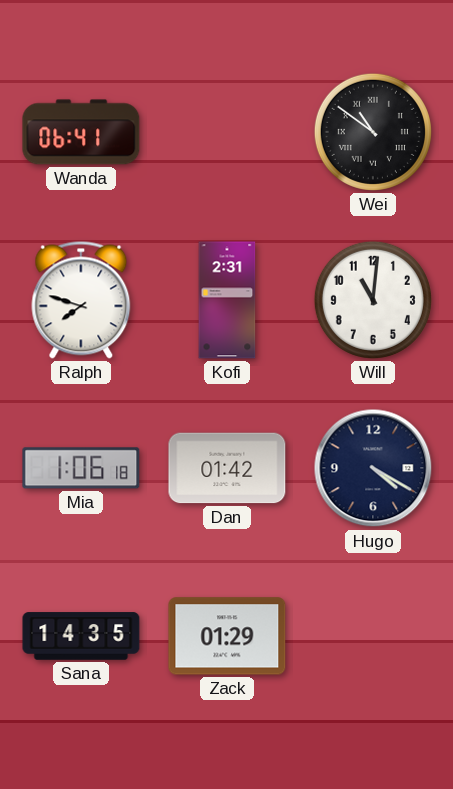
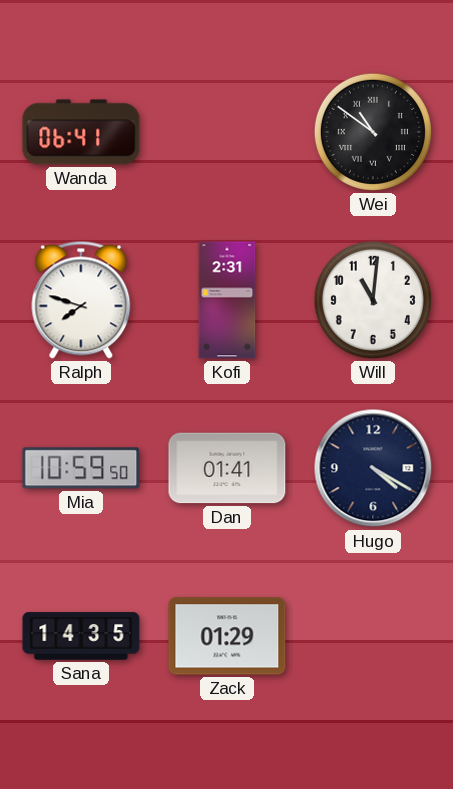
Mia: 1:06 -> 10:59
Dan: 01:42 -> 01:41
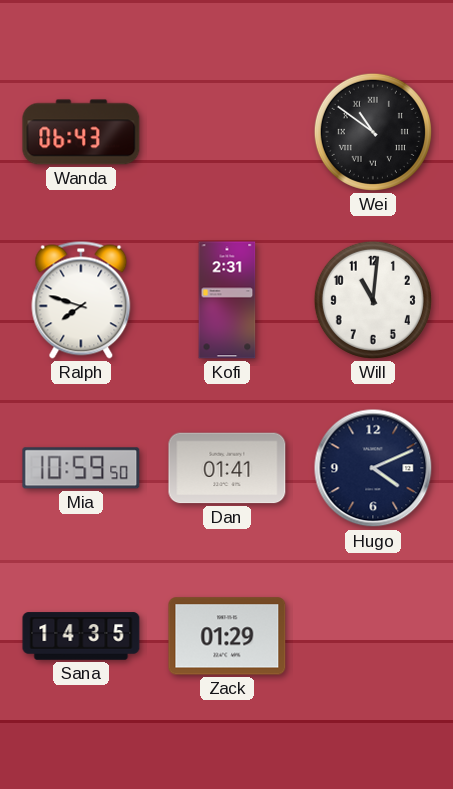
Wanda: 06:41 -> 06:43
Hugo: 4:20 -> 4:11
